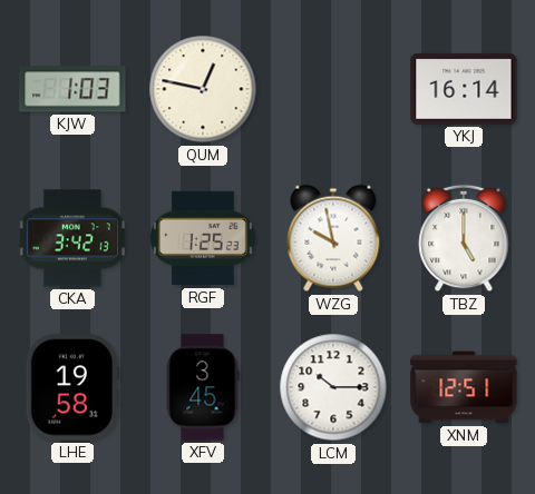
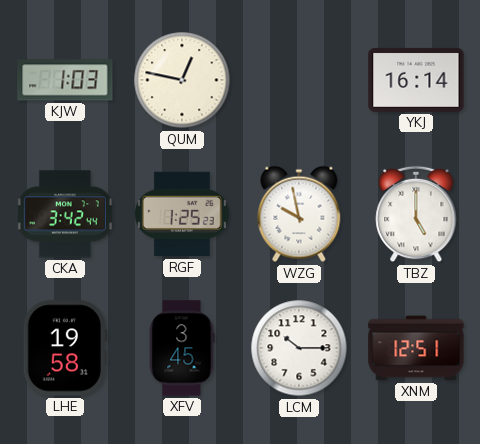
CKA: 3:42:13 -> 3:42:44
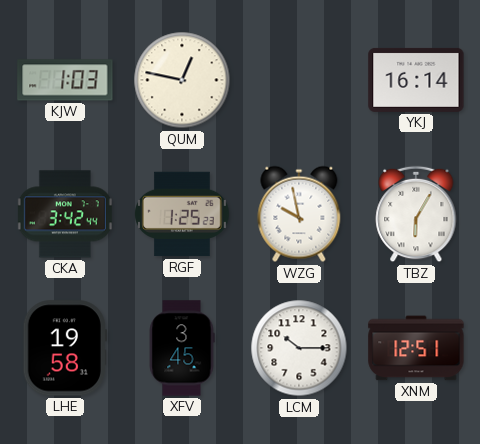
TBZ: 5:00 -> 6:05
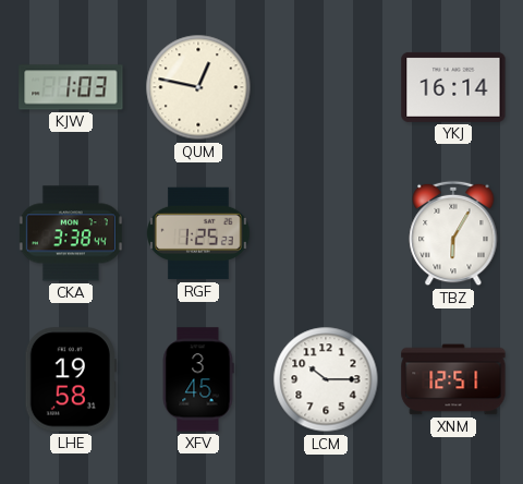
CKA: 3:42 -> 3:38
WZG: 9:58 -> none
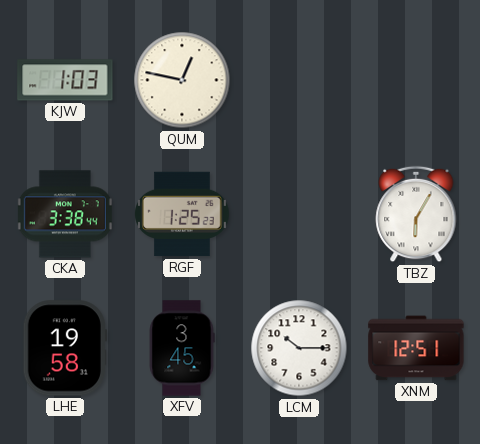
YKJ: 16:14 -> none
